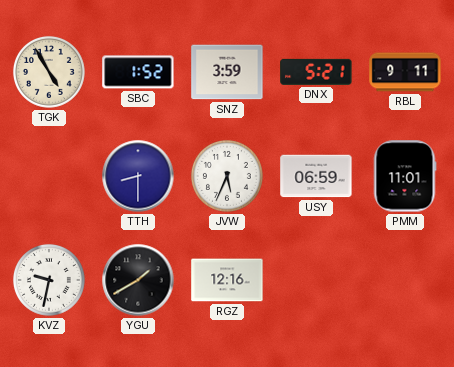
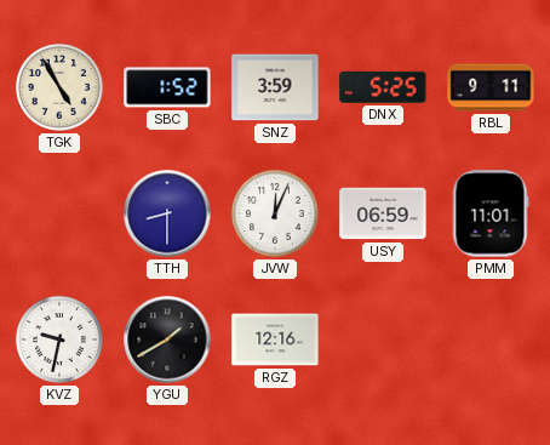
DNX: 5:21 -> 5:25
JVW: 5:34 -> 12:04
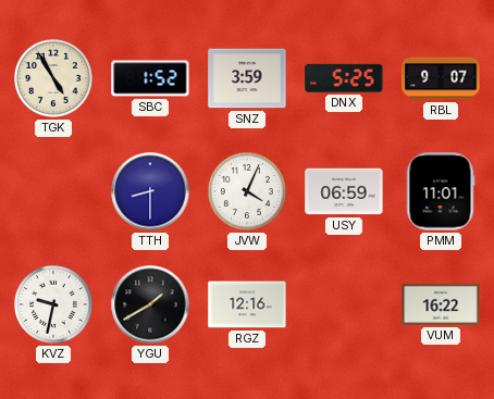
RBL: 9:11 -> 9:07
JVW: 12:04 -> 4:04
VUM: none -> 16:22
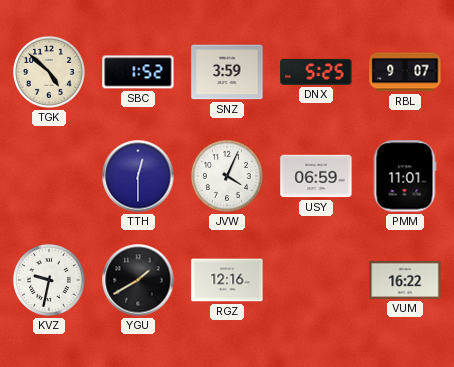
TGK: 4:55 -> 4:52
TTH: 8:30 -> 12:30
